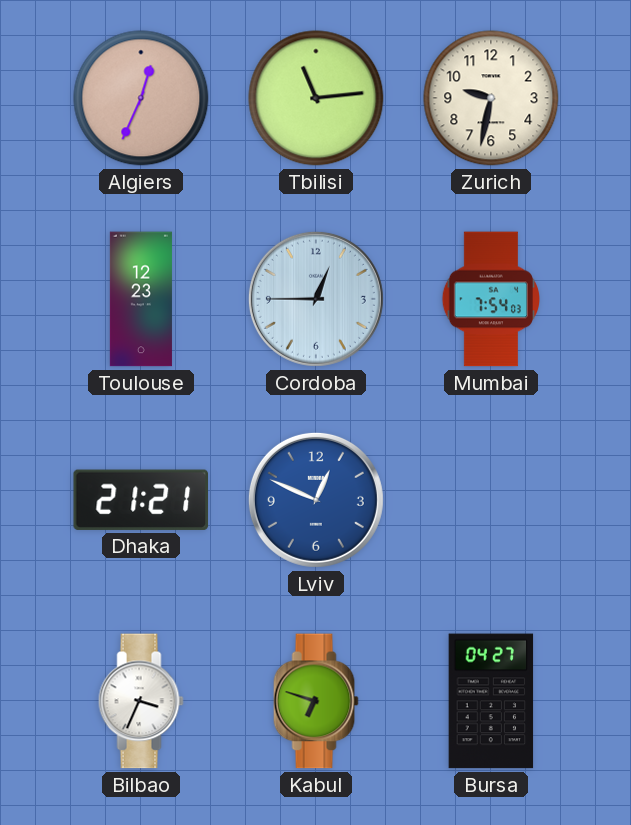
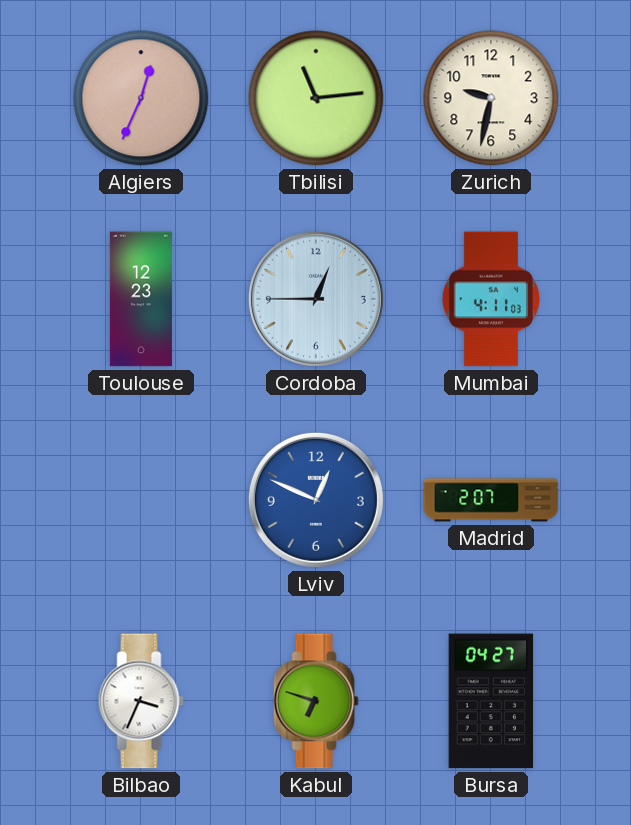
Mumbai: 7:54 -> 4:11
Dhaka: 21:21 -> none
Madrid: none -> 2:07
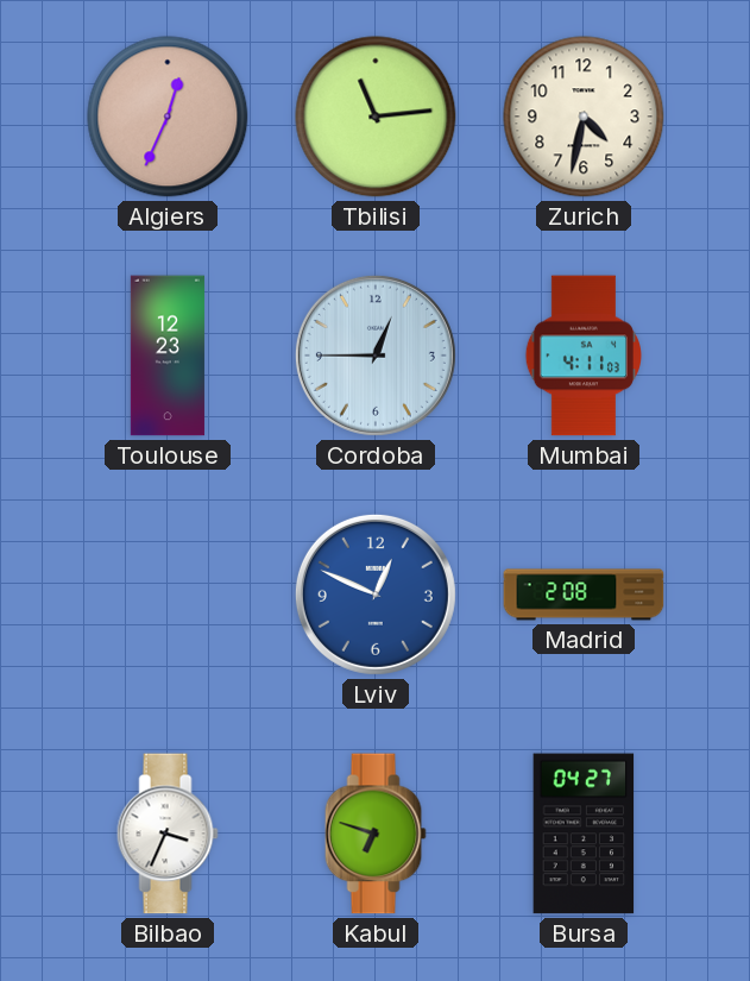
Zurich: 9:32 -> 4:32
Madrid: 2:07 -> 2:08
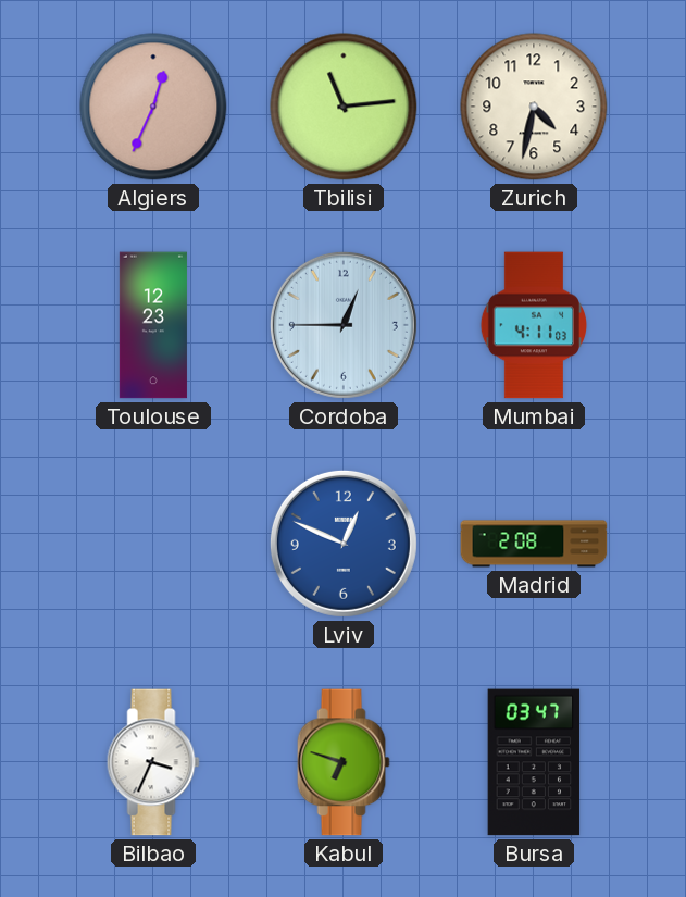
Bursa: 04:27 -> 03:47
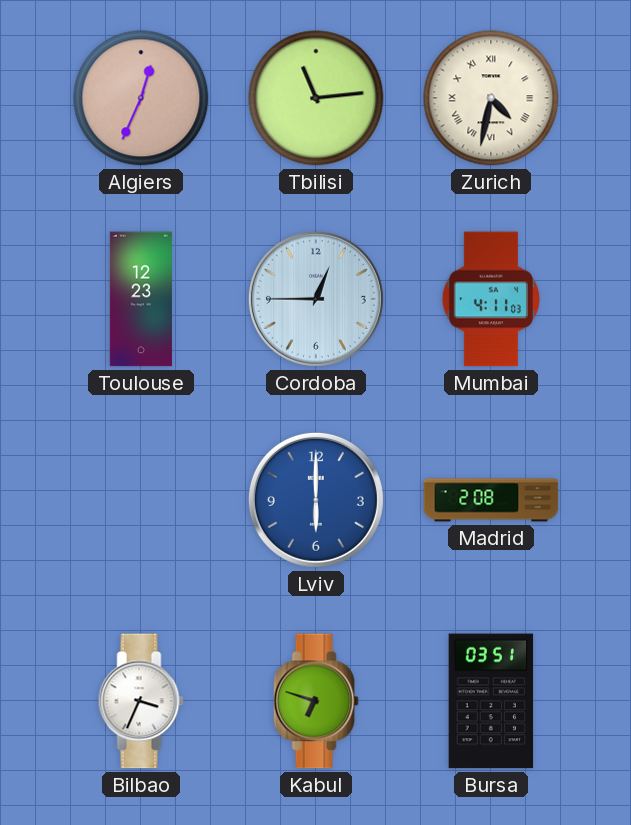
Zurich numerals: Arabic -> Roman
Lviv: 12:49 -> 6:00
Bursa: 03:47 -> 03:51
